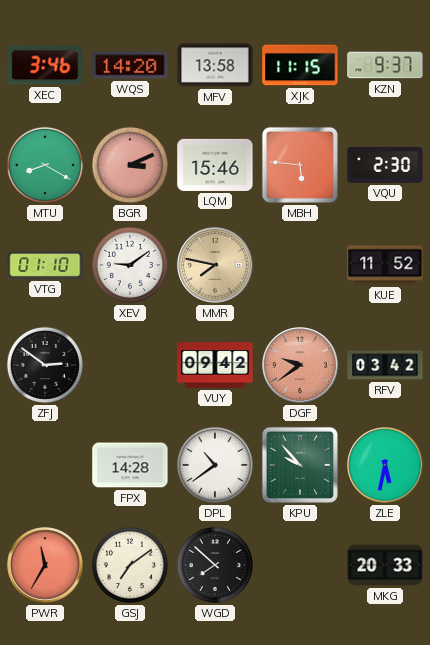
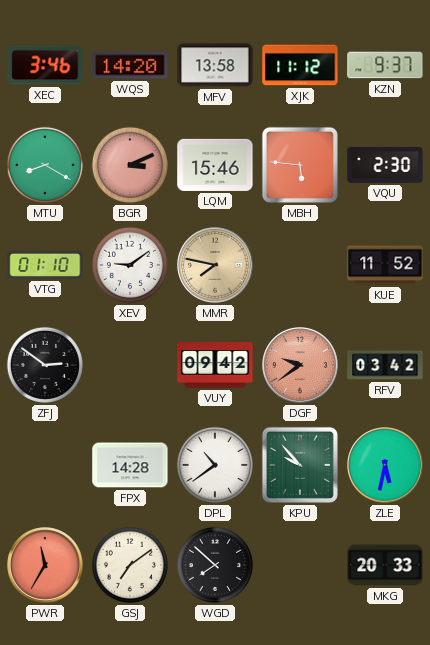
XJK: 11:15 -> 11:12
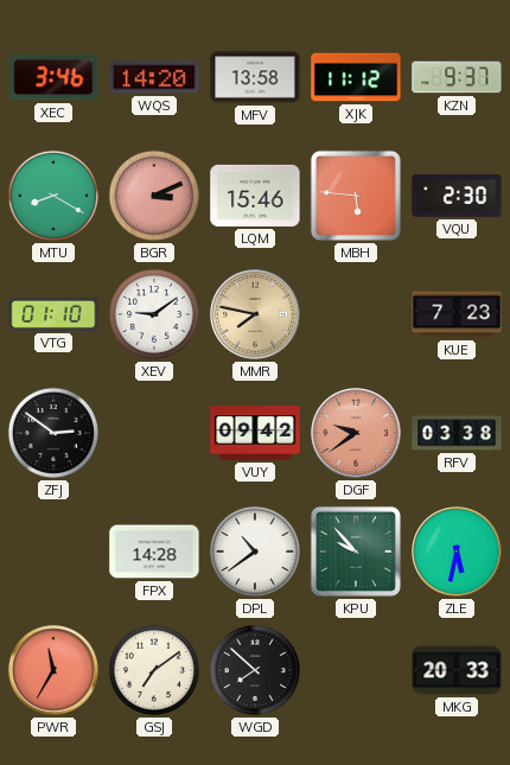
KUE: 11:52 -> 7:23
RFV: 03:42 -> 03:38
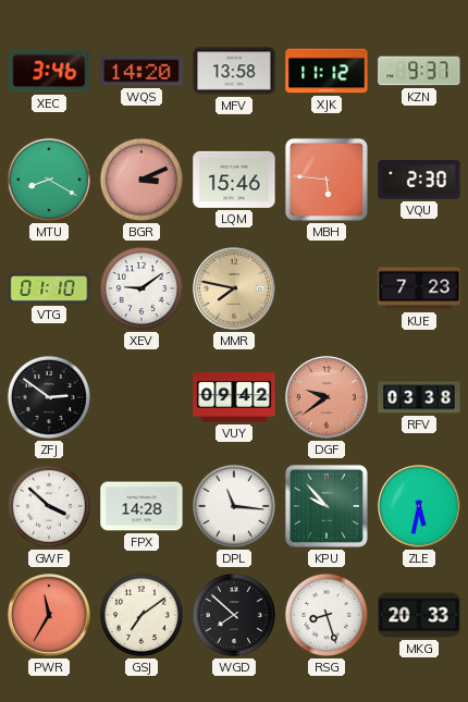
GWF: none -> 3:52
DPL: 10:39 -> 11:16
RSG: none -> 8:27
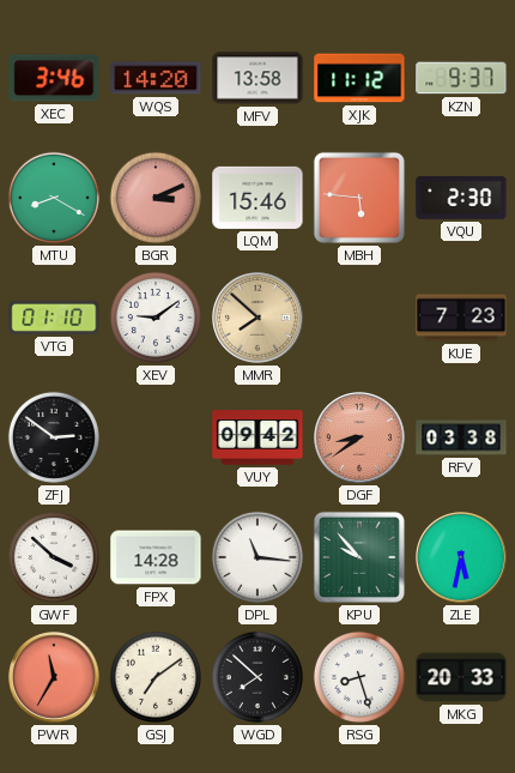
MMR: 7:47 -> 7:52
DGF: 9:39 -> 8:39
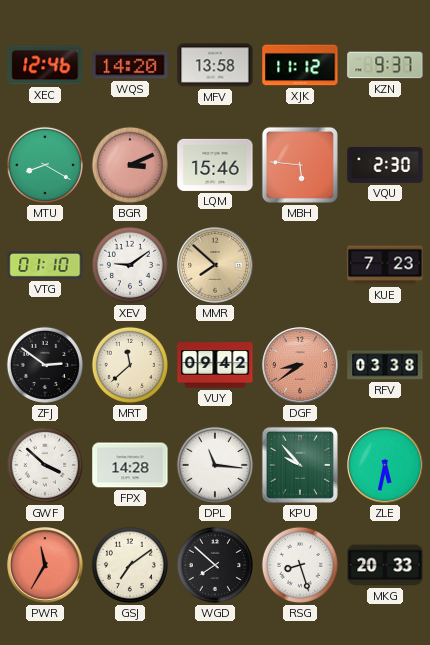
XEC: 3:46 -> 12:46
MRT: none -> 11:38
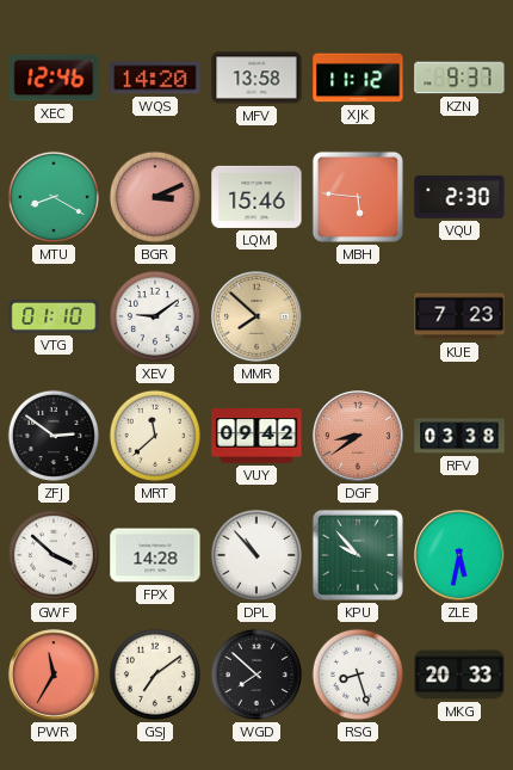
DPL: 11:16 -> 10:53
